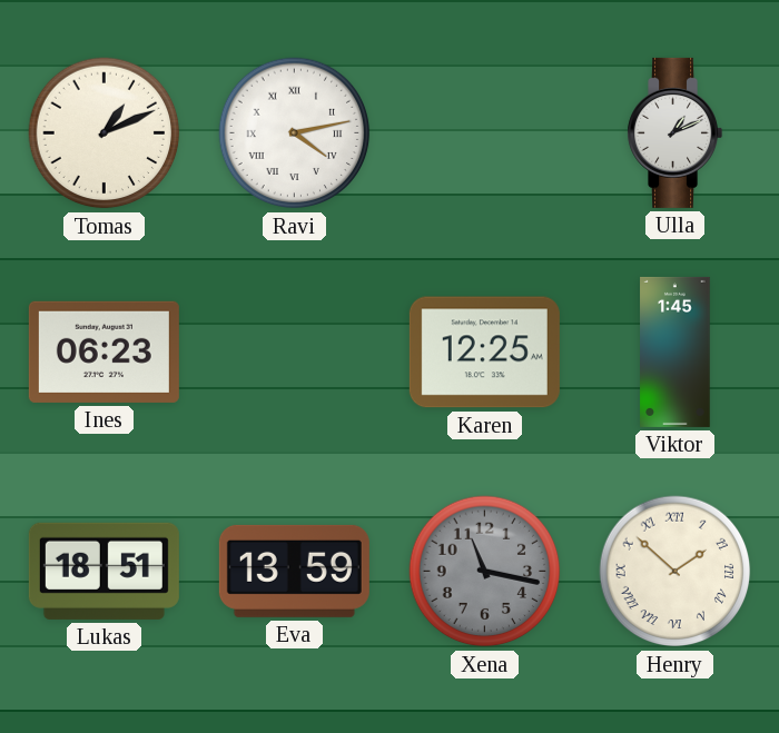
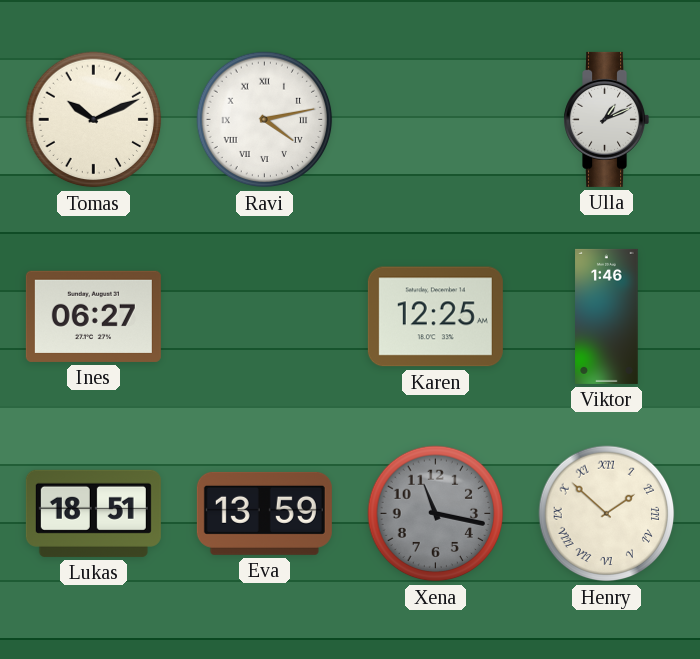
Tomas: 1:11 -> 10:11
Ines: 06:23 -> 06:27
Viktor: 1:45 -> 1:46
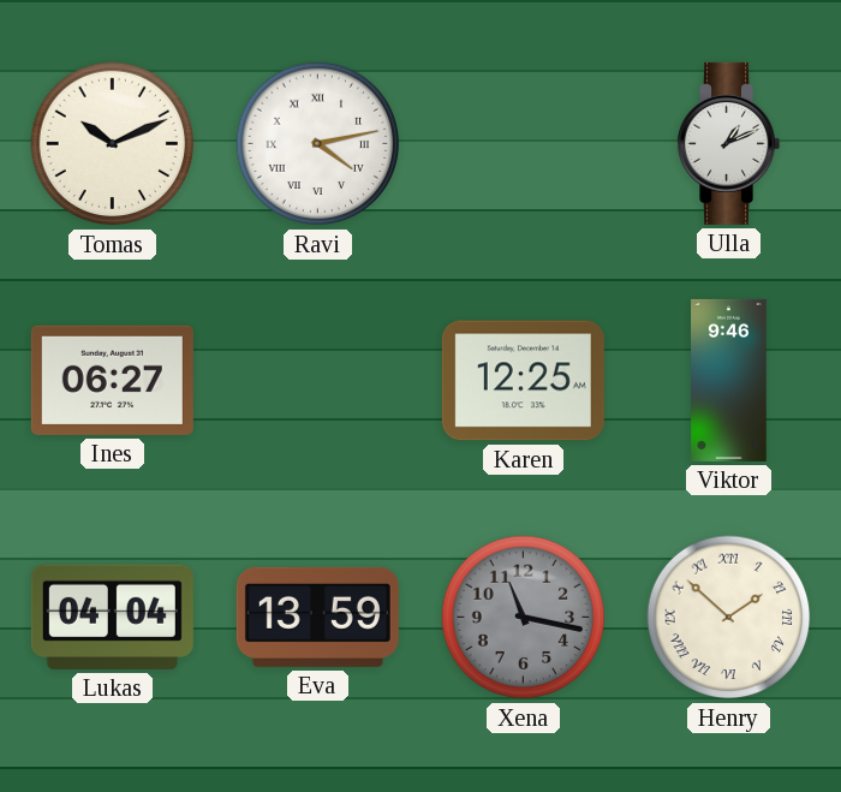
Viktor: 1:46 -> 9:46
Lukas: 18:51 -> 04:04
